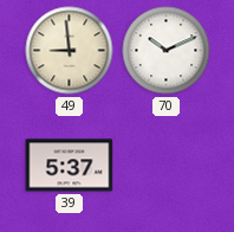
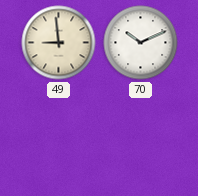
39: 5:37 -> none
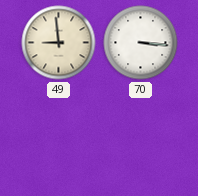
70: 10:11 -> 3:16
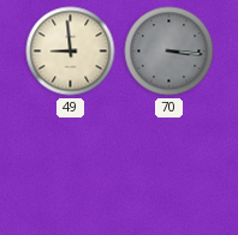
70 dial: white -> grey
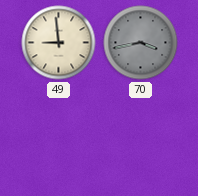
70: 3:16 -> 3:43
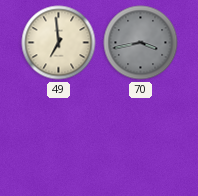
49: 8:59 -> 6:59
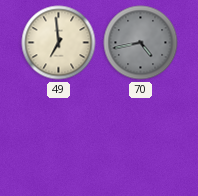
70: 3:43 -> 4:43
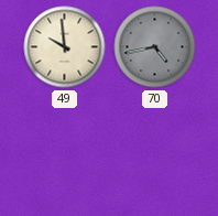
49: 6:59 -> 9:59
